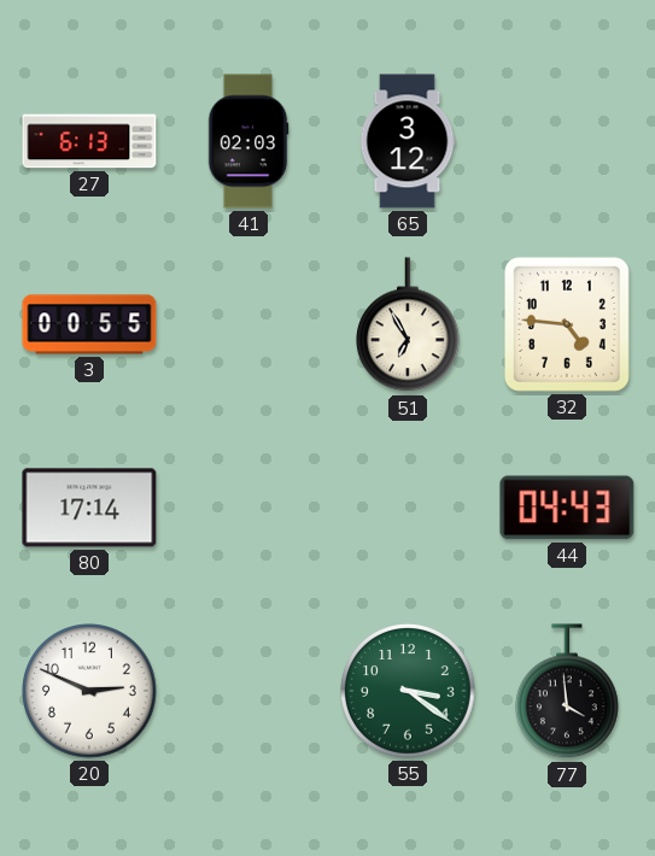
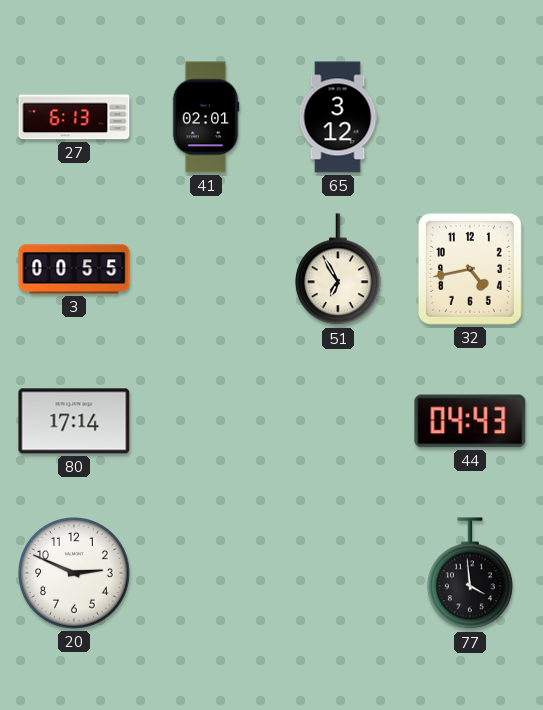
41: 02:03 -> 02:01
32: 4:46 -> 4:43
55: 3:21 -> none
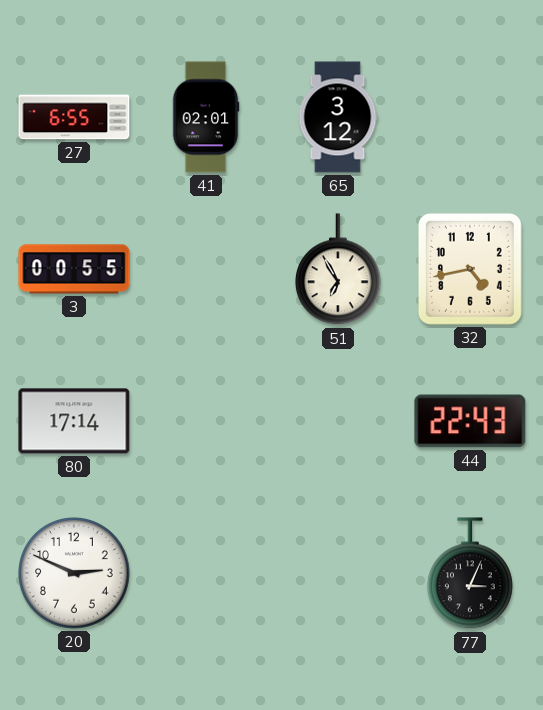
27: 6:13 -> 6:55
44: 04:43 -> 22:43
77: 3:59 -> 3:04
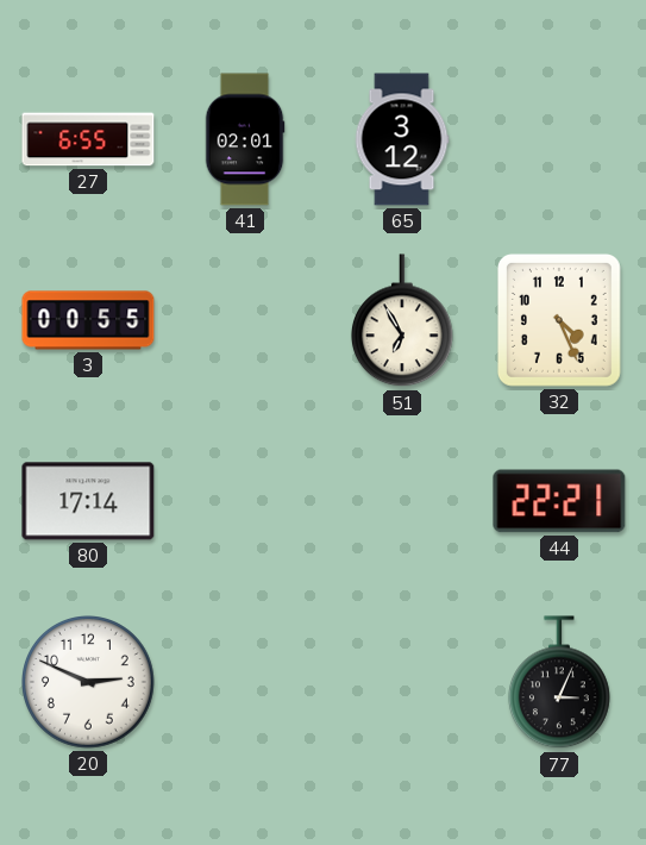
32: 4:43 -> 4:26
44: 22:43 -> 22:21
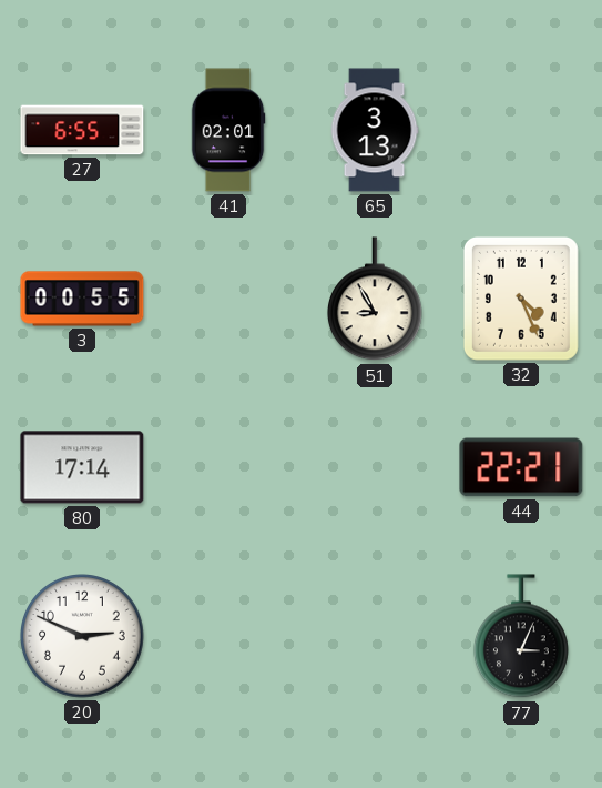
65: 3:12 -> 3:13
51: 6:55 -> 8:55
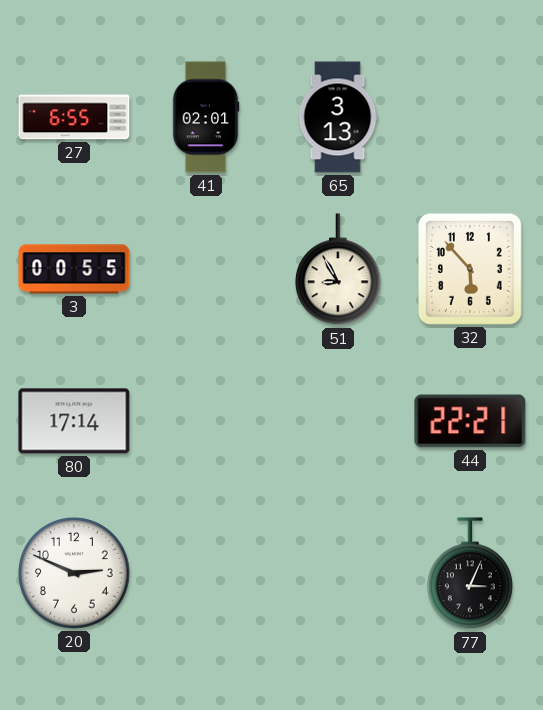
32: 4:26 -> 5:53
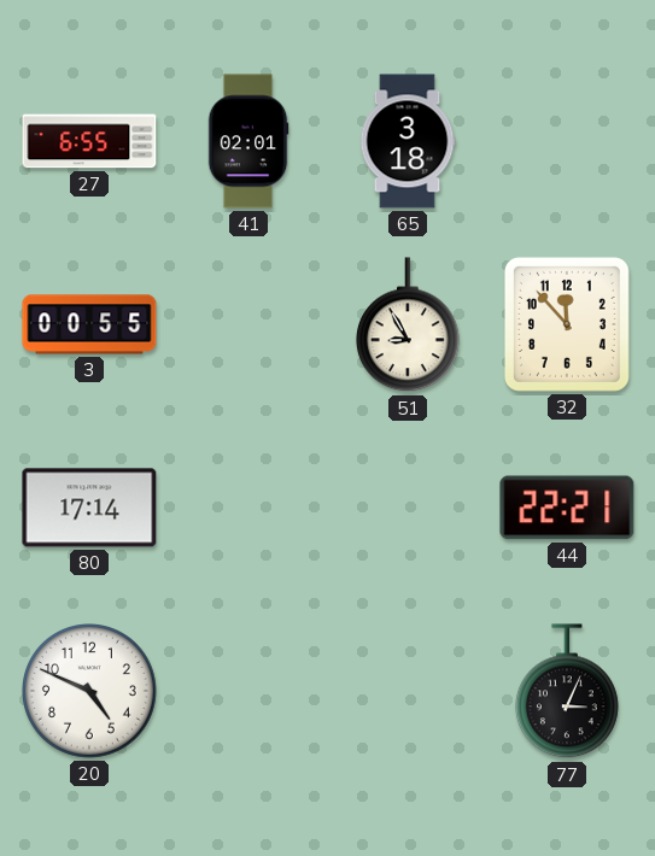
65: 3:13 -> 3:18
32: 5:53 -> 11:53
20: 2:49 -> 4:49
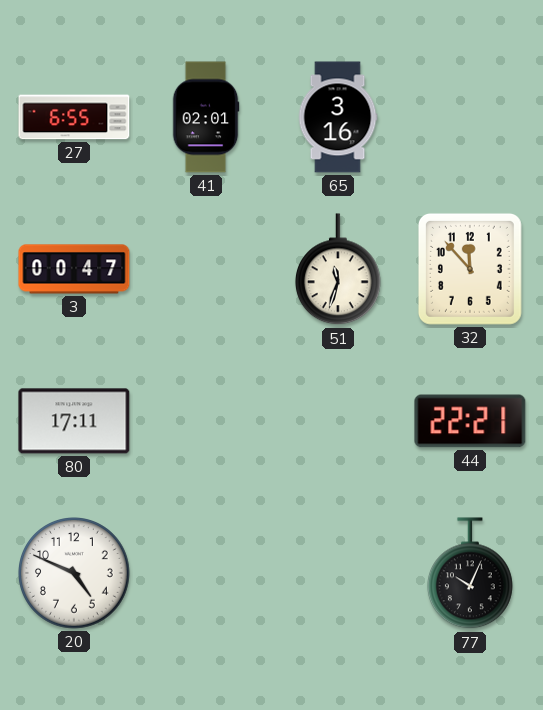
65: 3:18 -> 3:16
3: 00:55 -> 00:47
51: 8:55 -> 11:33
80: 17:14 -> 17:11
77: 3:04 -> 10:04
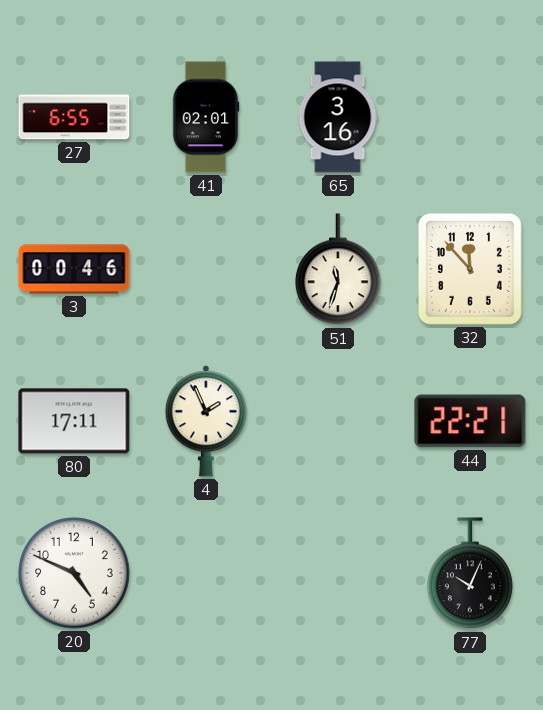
3: 00:47 -> 00:46
4: none -> 1:56
